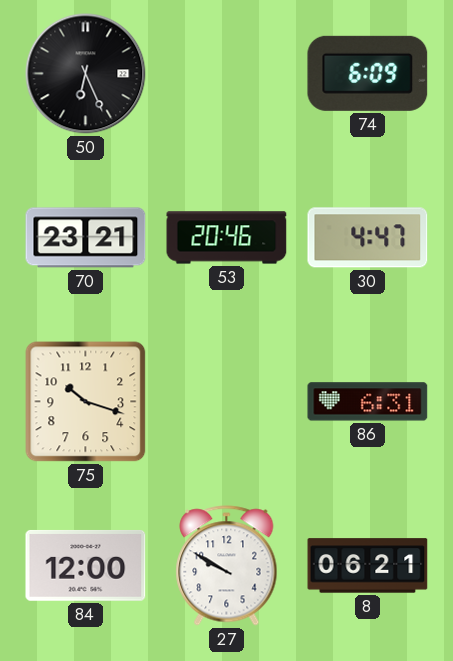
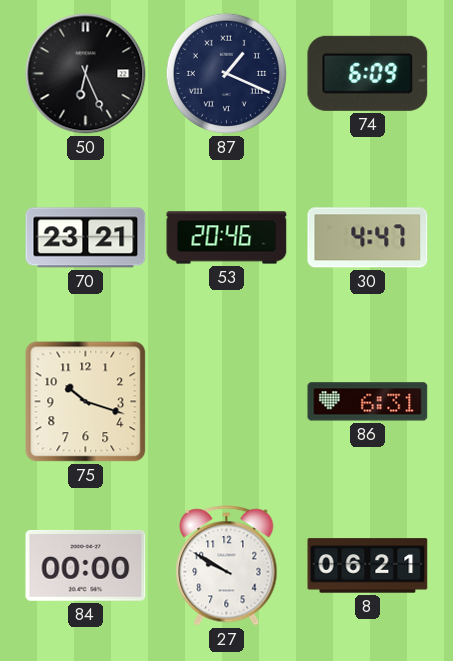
87: none -> 1:19
84: 12:00 -> 00:00
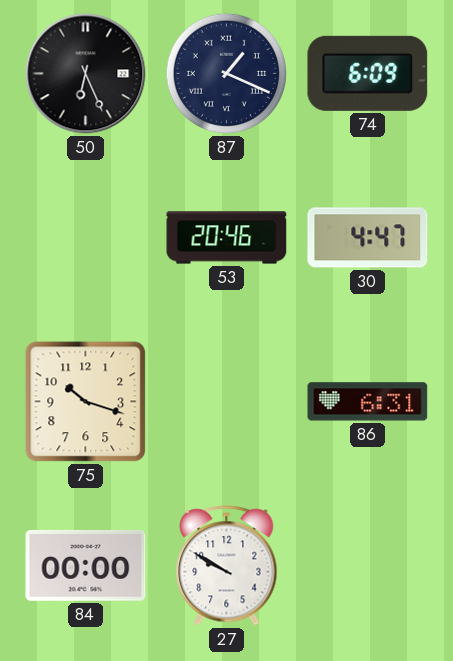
70: 23:21 -> none
8: 06:21 -> none
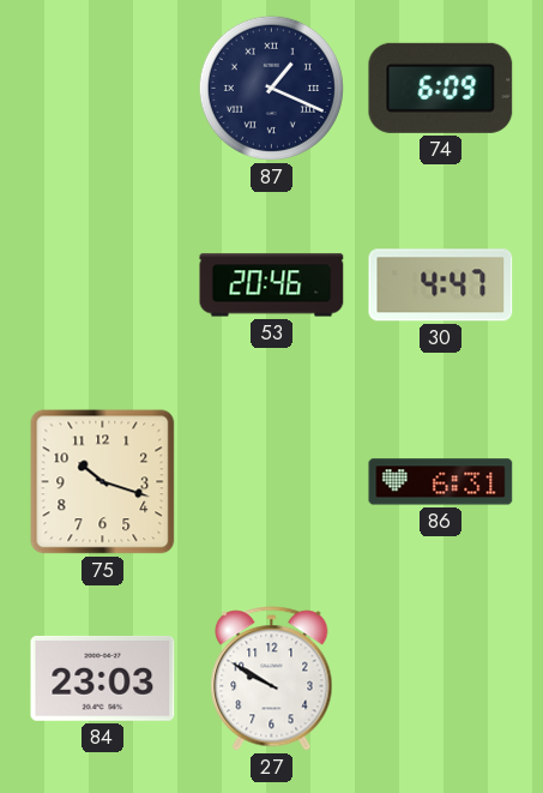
50: 6:26 -> none
84: 00:00 -> 23:03
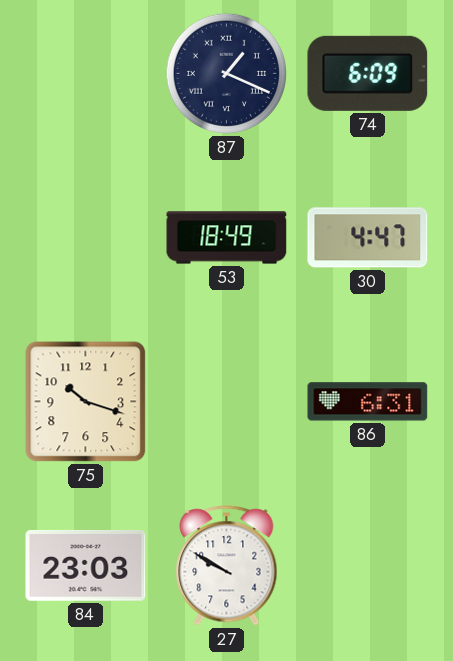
53: 20:46 -> 18:49
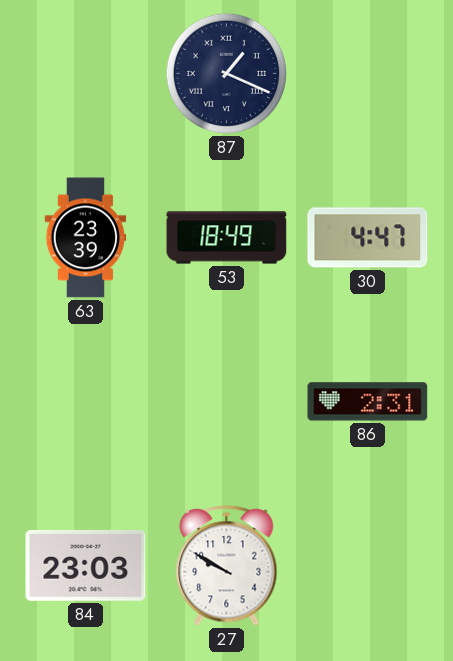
74: 6:09 -> none
63: none -> 23:39
75: 10:18 -> none
86: 6:31 -> 2:31
